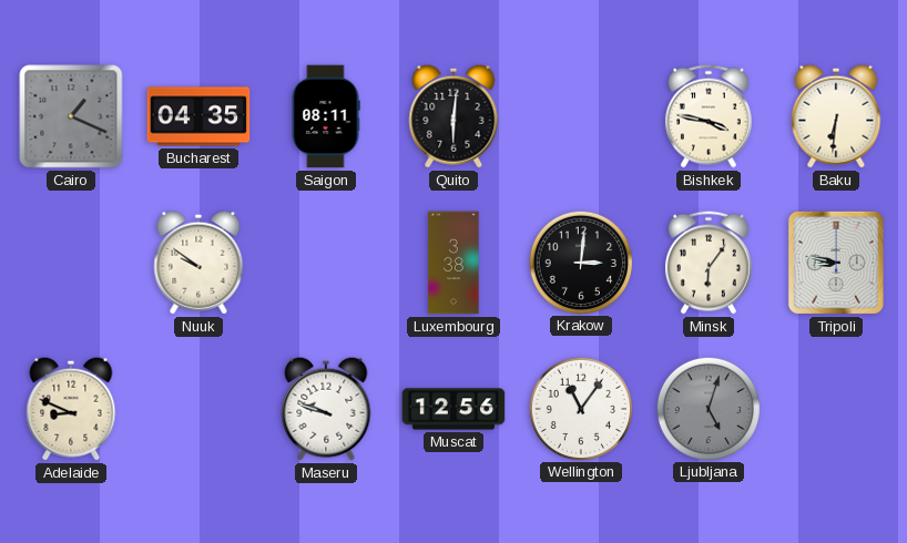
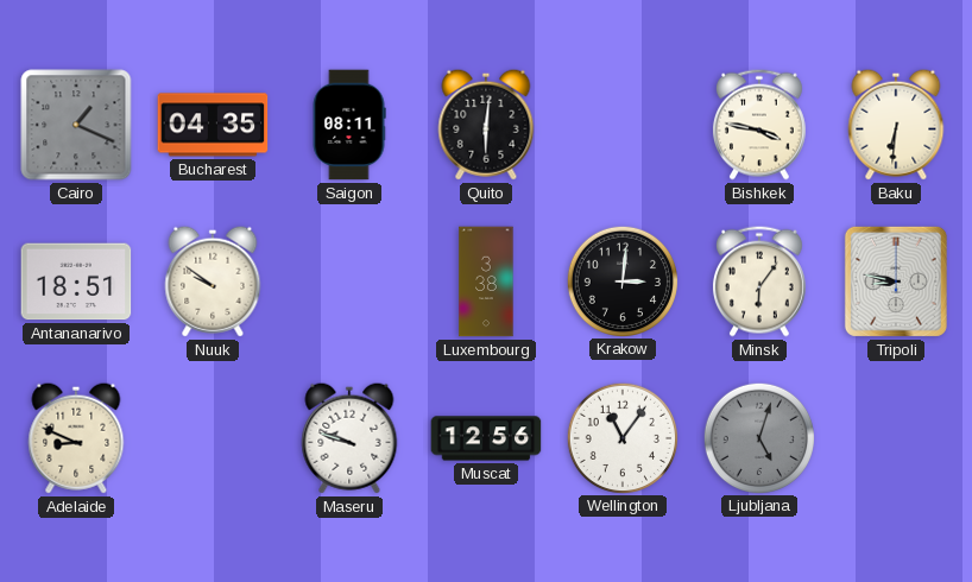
Antananarivo: none -> 18:51
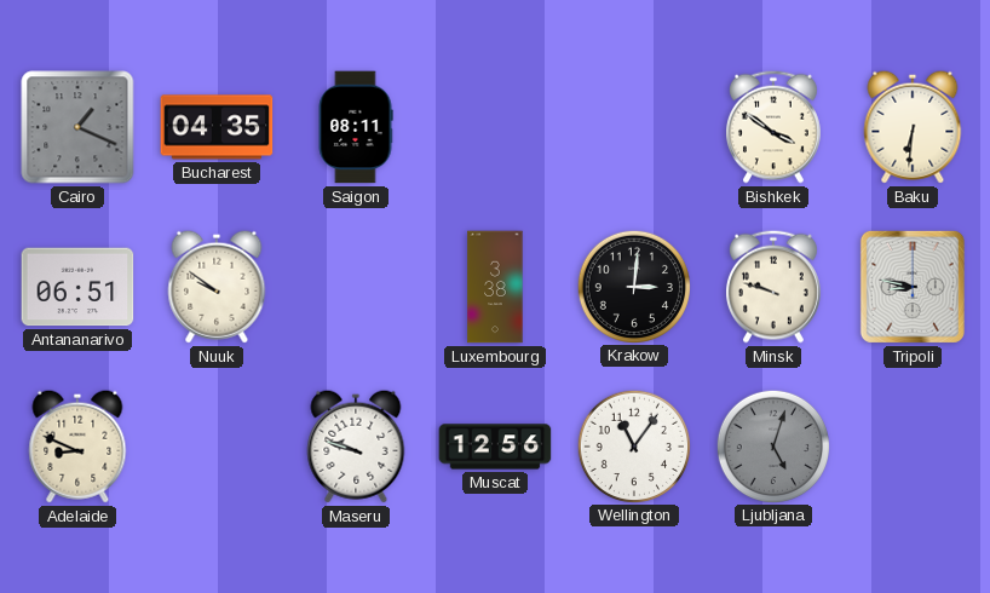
Quito: 6:01 -> none
Bishkek: 3:47 -> 3:51
Antananarivo: 18:51 -> 06:51
Minsk: 6:06 -> 9:48
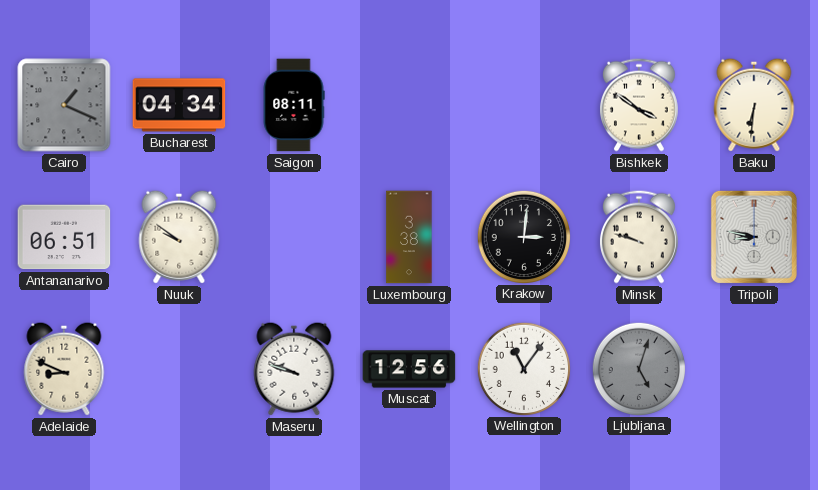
Bucharest: 04:35 -> 04:34
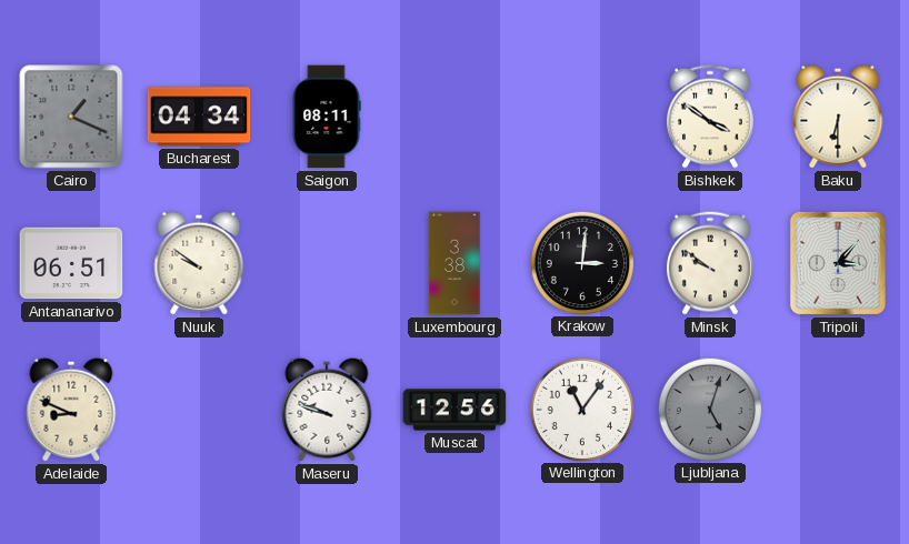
Baku: 6:31 -> 6:30
Minsk: 9:48 -> 9:51
Tripoli: 8:47 -> 3:07
